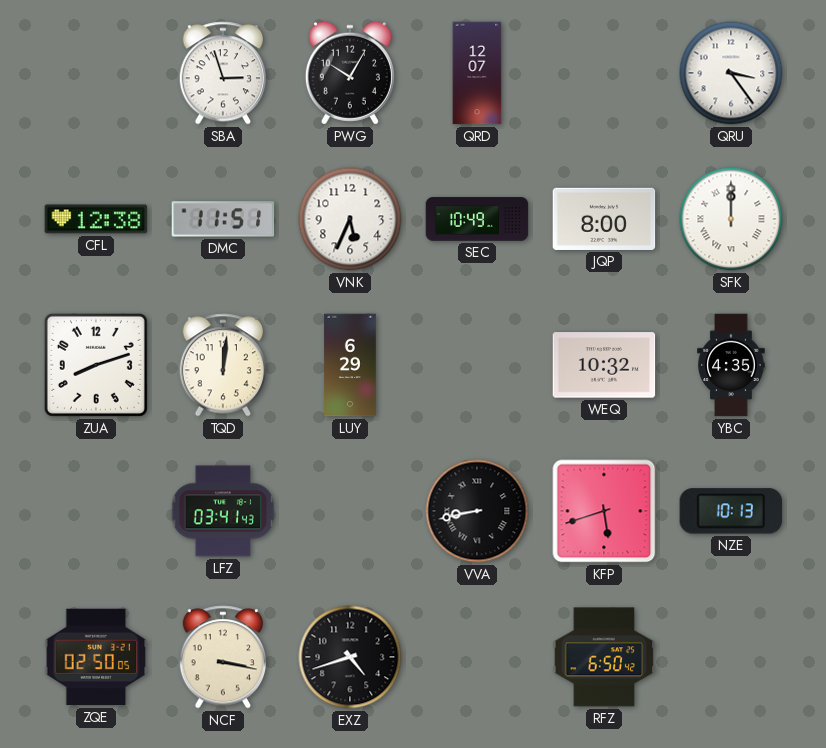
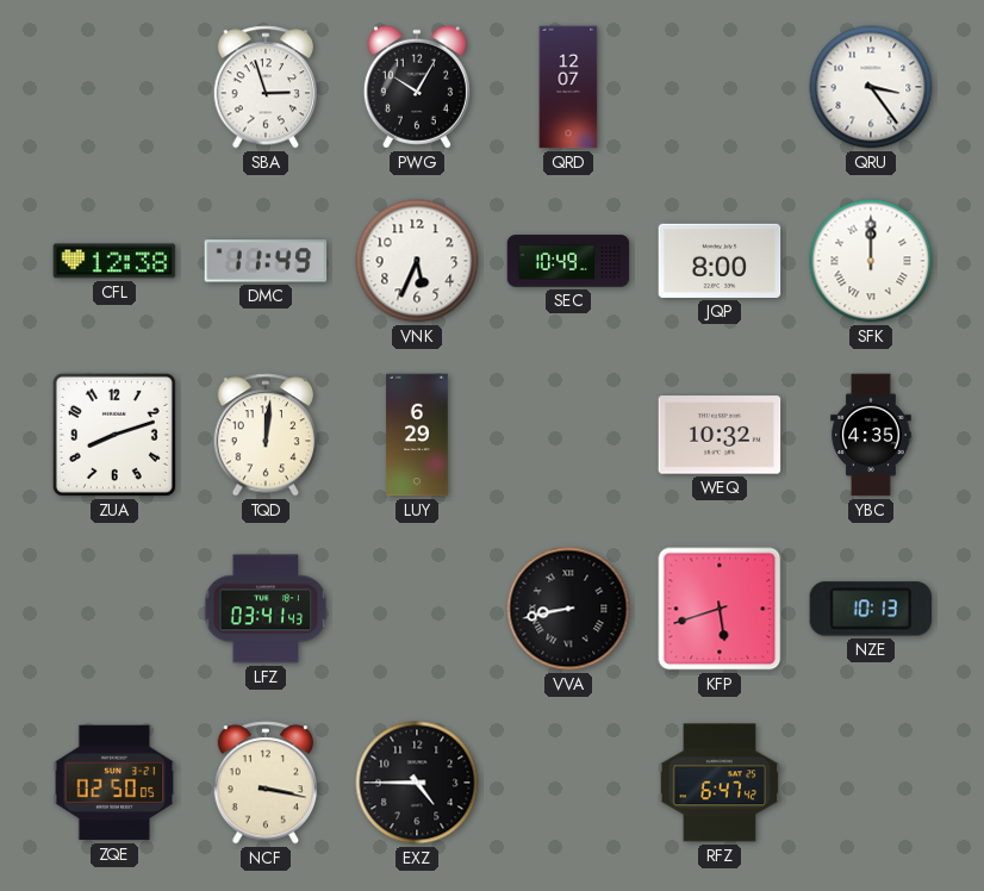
DMC: 11:51 -> 11:49
EXZ: 4:42 -> 4:45
RFZ: 6:50 -> 6:47
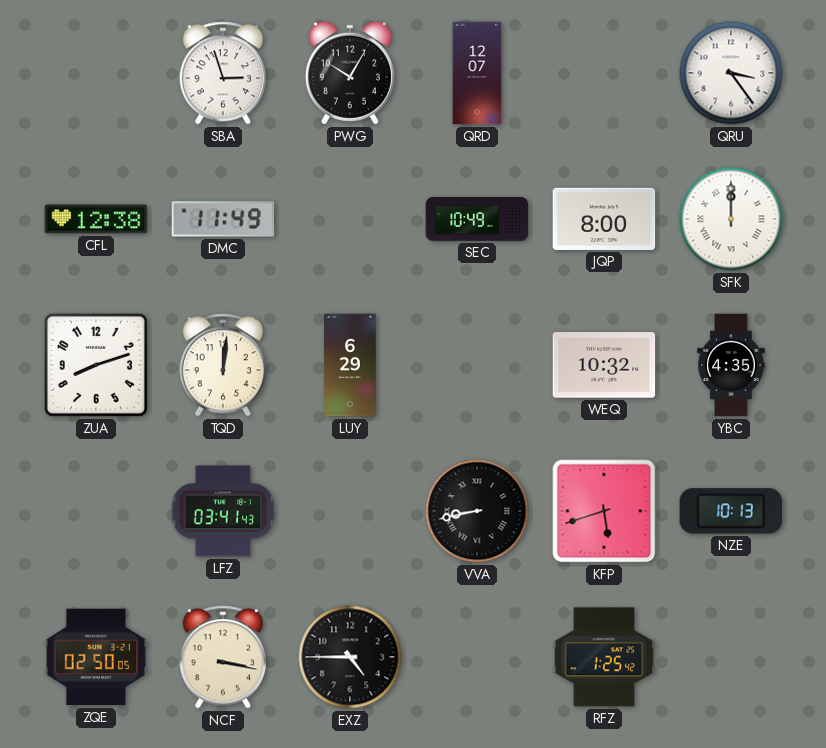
VNK: 5:34 -> none
RFZ: 6:47 -> 1:25
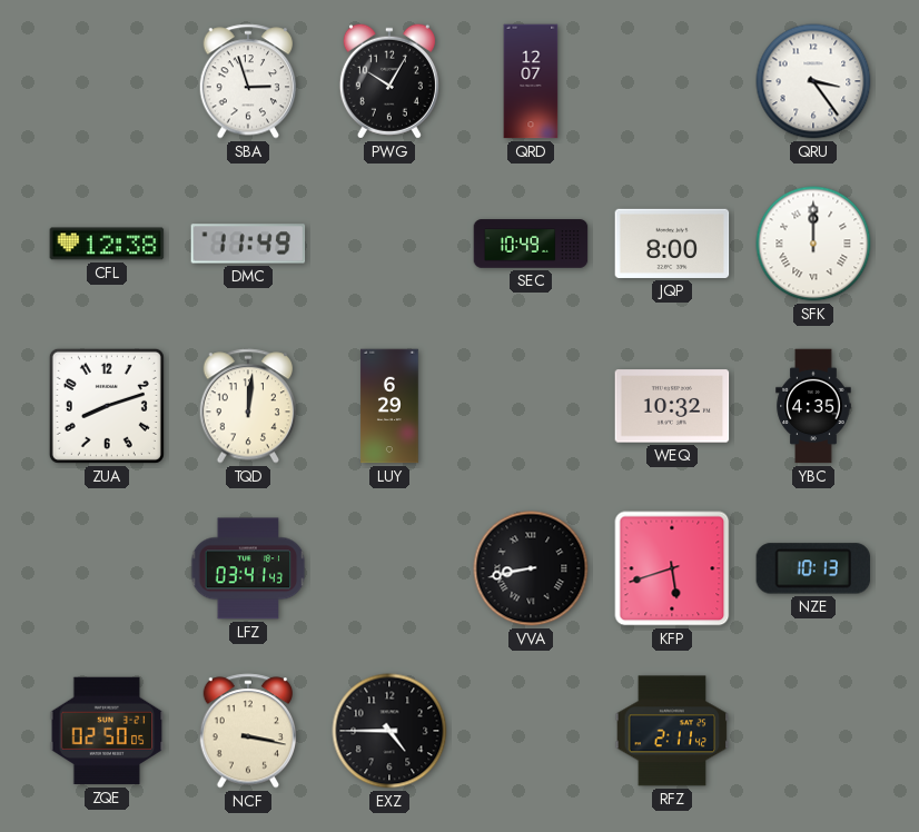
RFZ: 1:25 -> 2:11
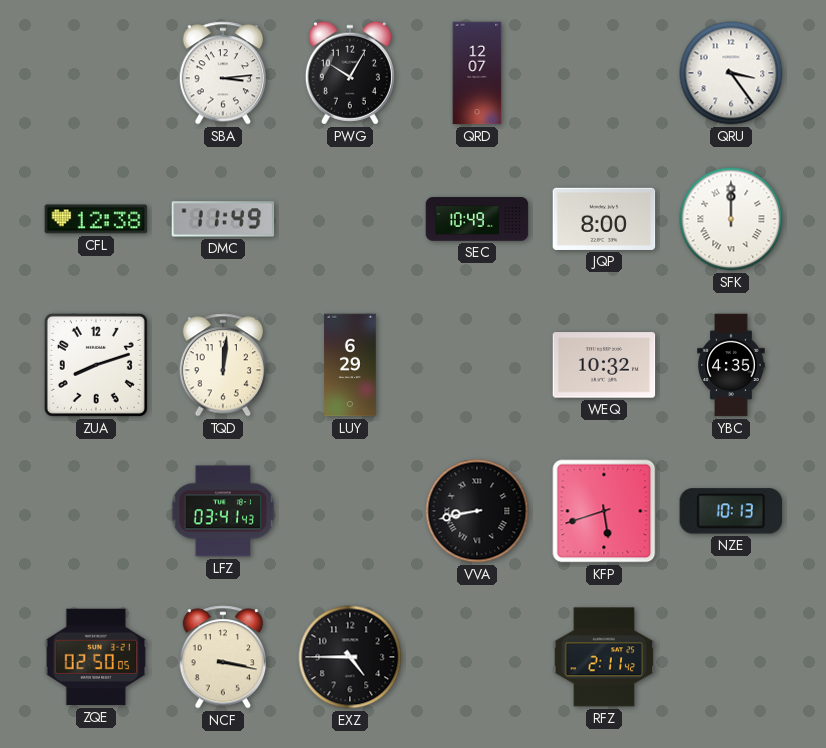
SBA: 2:57 -> 3:14
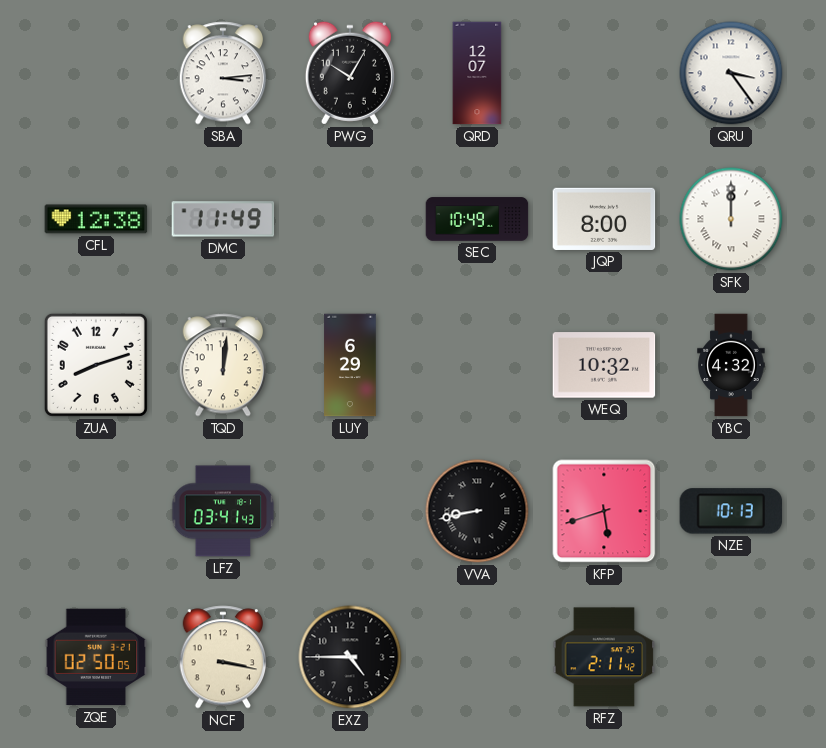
YBC: 4:35 -> 4:32
